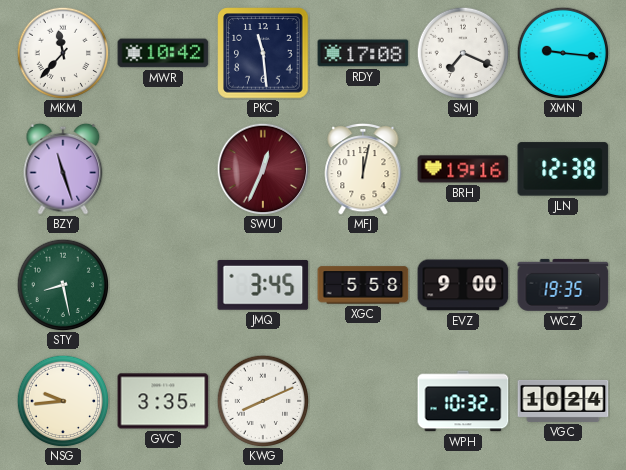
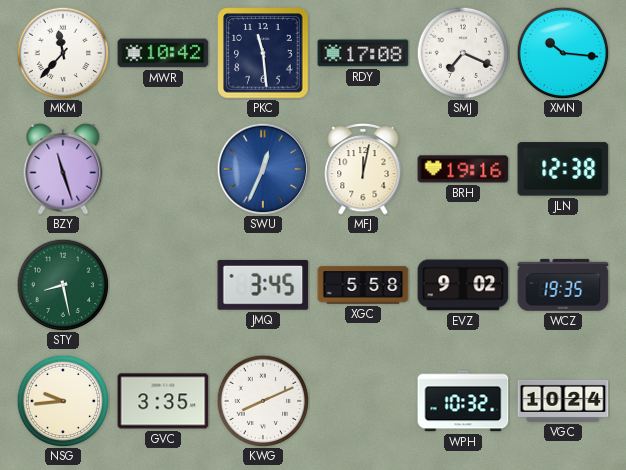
XMN: 9:16 -> 10:16
SWU dial: burgundy -> blue
EVZ: 9:00 -> 9:02
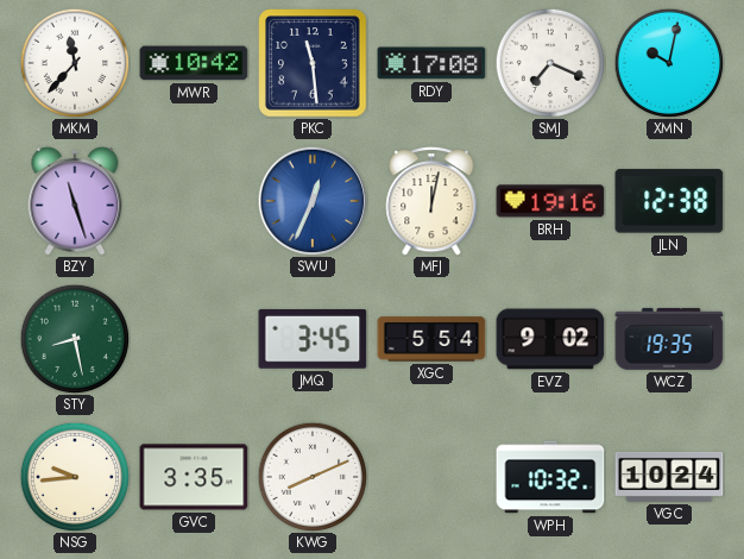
XMN: 10:16 -> 10:02
XGC: 5:58 -> 5:54
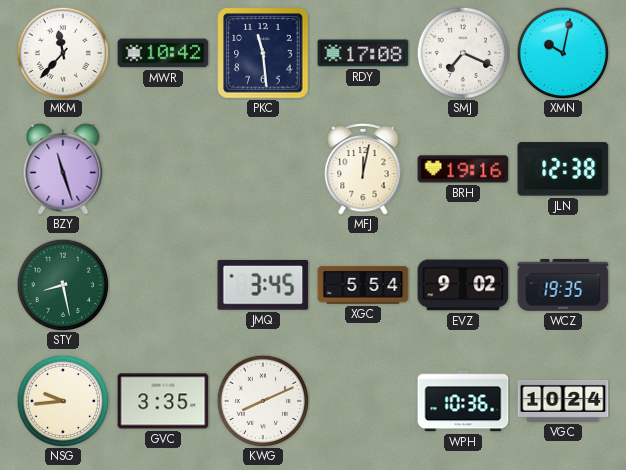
SWU: 12:34 -> none
WPH: 10:32 -> 10:36
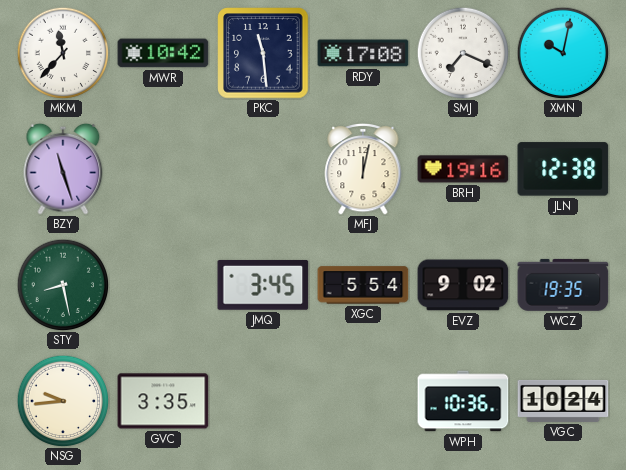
KWG: 8:11 -> none
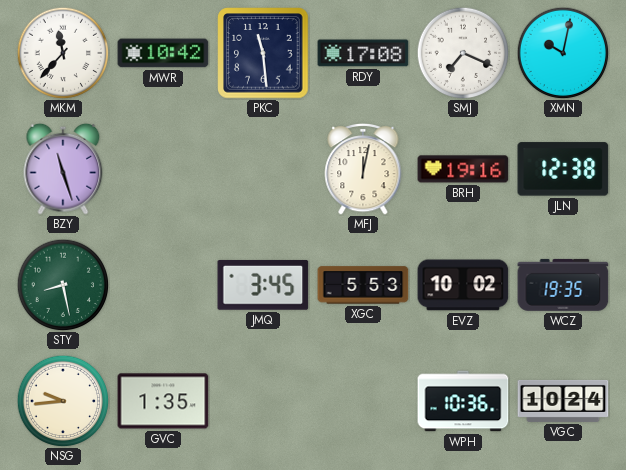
XGC: 5:54 -> 5:53
EVZ: 9:02 -> 10:02
GVC: 3:35 -> 1:35
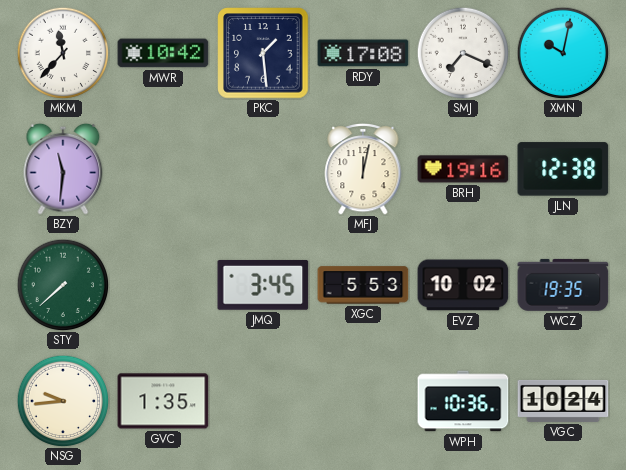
PKC: 11:29 -> 1:29
BZY: 11:27 -> 11:31
STY: 8:28 -> 7:38
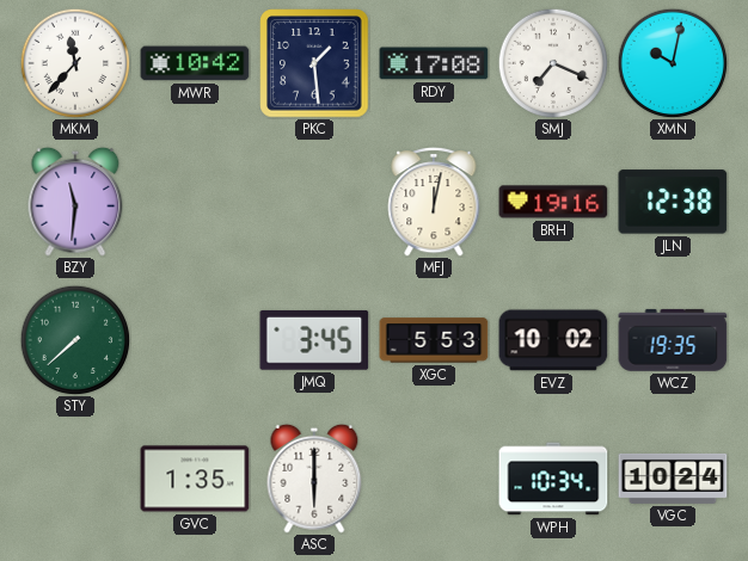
NSG: 9:44 -> none
ASC: none -> 6:00
WPH: 10:36 -> 10:34
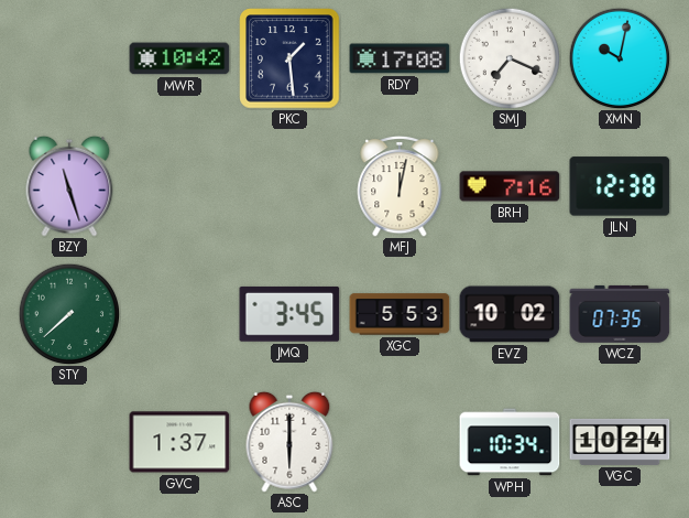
MKM: 11:37 -> none
BZY: 11:31 -> 11:27
BRH: 19:16 -> 7:16
WCZ: 19:35 -> 07:35
GVC: 1:35 -> 1:37
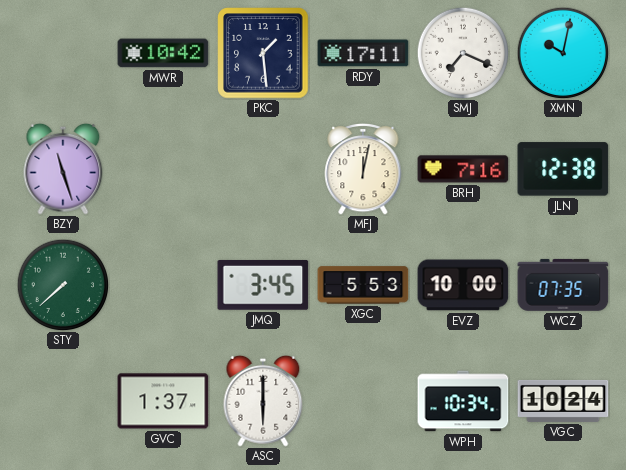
RDY: 17:08 -> 17:11
EVZ: 10:02 -> 10:00
